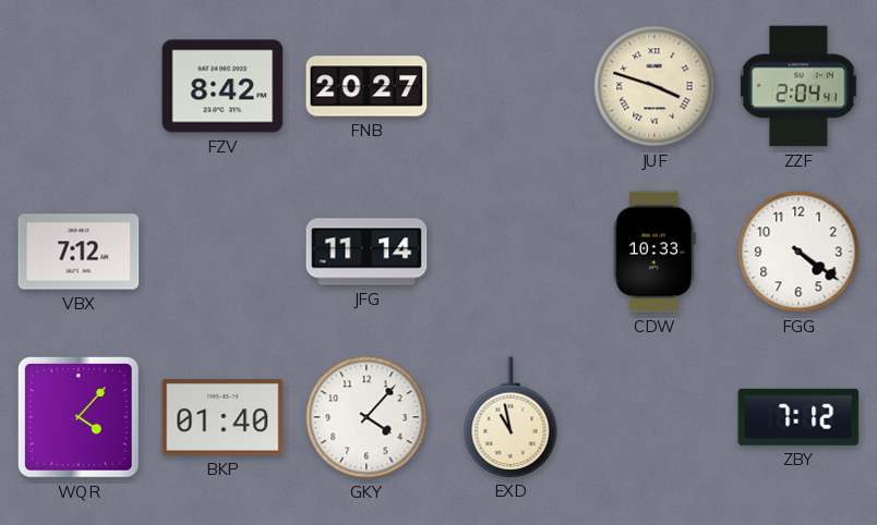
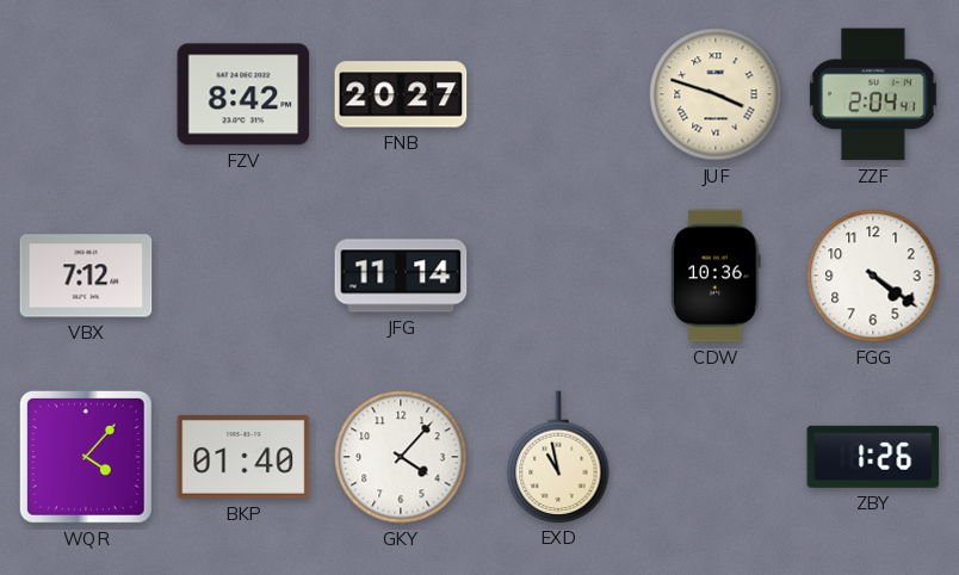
CDW: 10:33 -> 10:36
ZBY: 7:12 -> 1:26
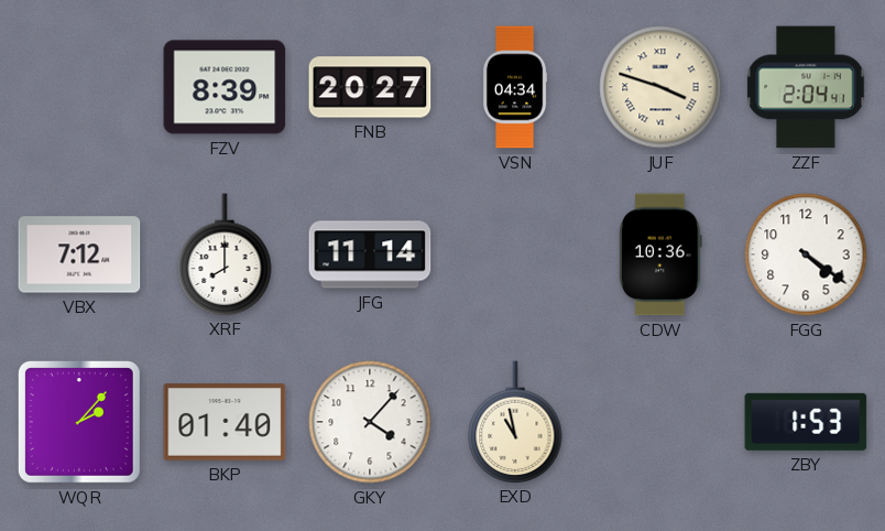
FZV: 8:42 -> 8:39
VSN: none -> 04:34
XRF: none -> 8:00
WQR: 4:07 -> 2:07
ZBY: 1:26 -> 1:53
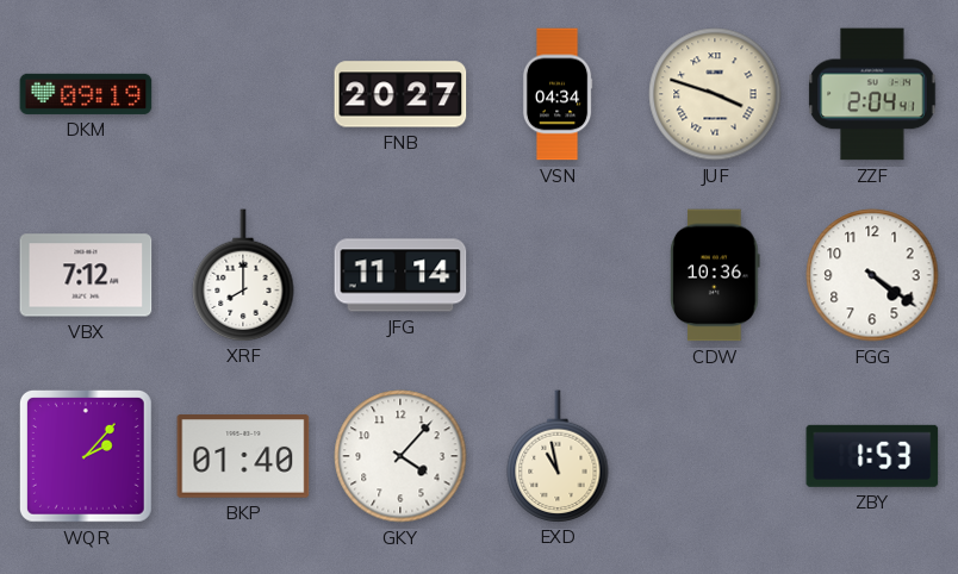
DKM: none -> 09:19
FZV: 8:39 -> none
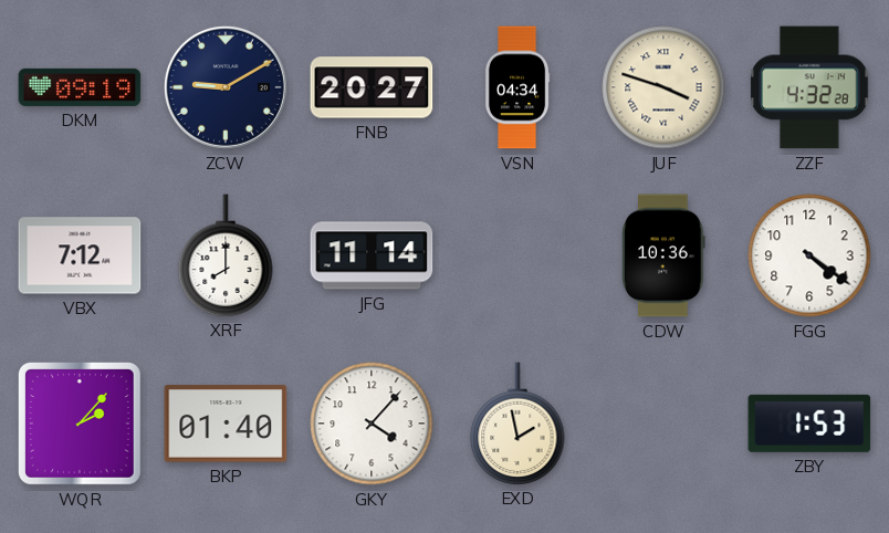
ZCW: none -> 9:10
ZZF: 2:04 -> 4:32
EXD: 10:58 -> 1:58
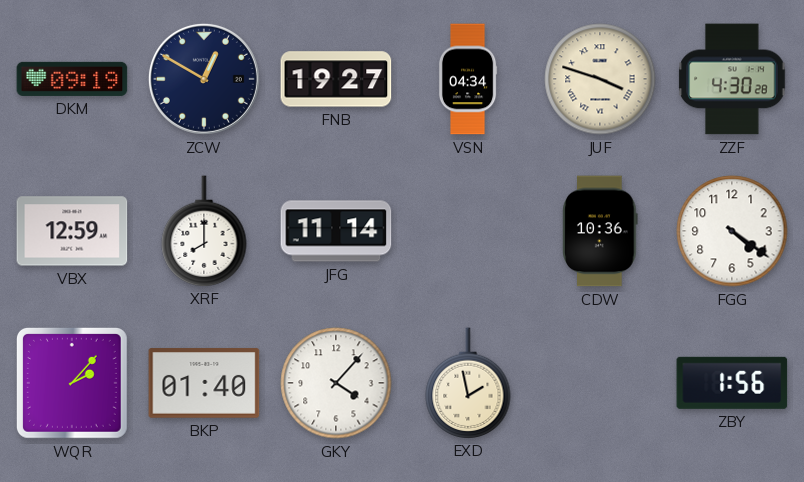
ZCW: 9:10 -> 12:50
FNB: 20:27 -> 19:27
ZZF: 4:32 -> 4:30
VBX: 7:12 -> 12:59
ZBY: 1:53 -> 1:56
